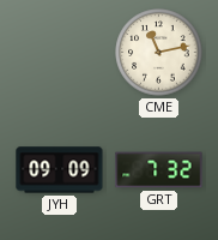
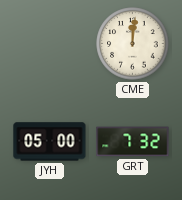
CME: 11:13 -> 12:01
JYH: 09:09 -> 05:00
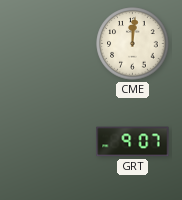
JYH: 05:00 -> none
GRT: 7:32 -> 9:07
